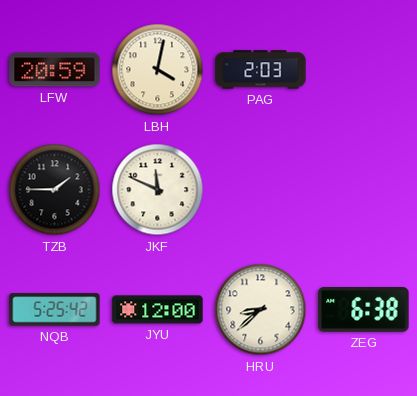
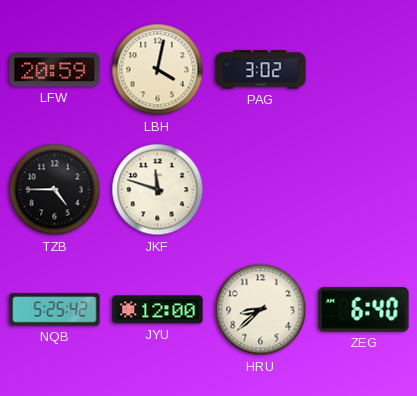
PAG: 2:03 -> 3:02
TZB: 1:45 -> 4:45
JKF: 11:49 -> 11:48
ZEG: 6:38 -> 6:40
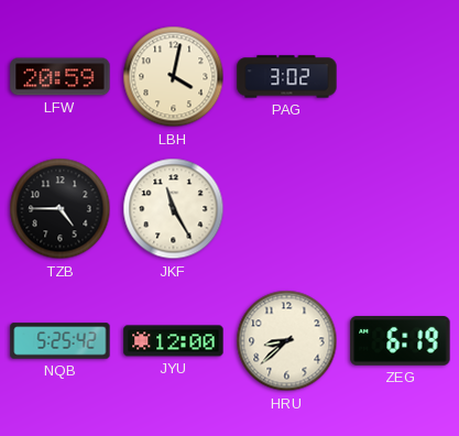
JKF: 11:48 -> 11:25
ZEG: 6:40 -> 6:19
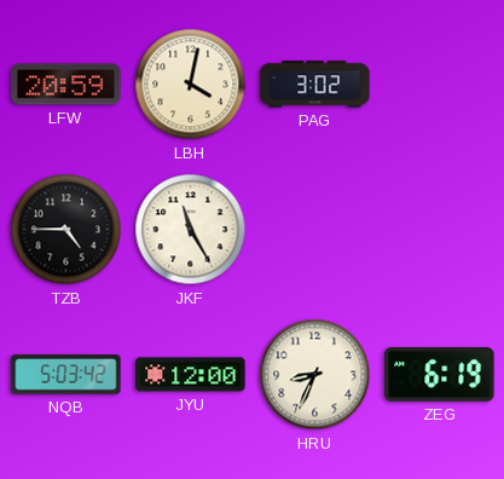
NQB: 5:25 -> 5:03
HRU: 8:38 -> 8:34
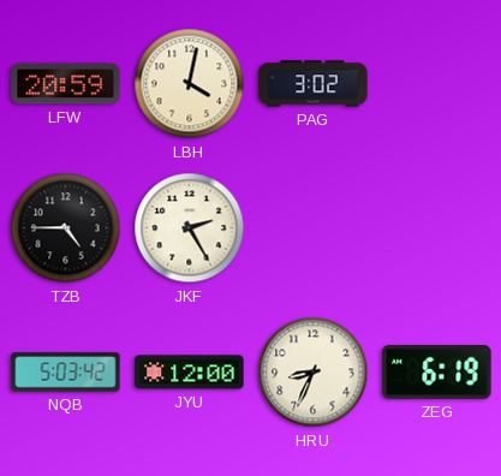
JKF: 11:25 -> 2:25
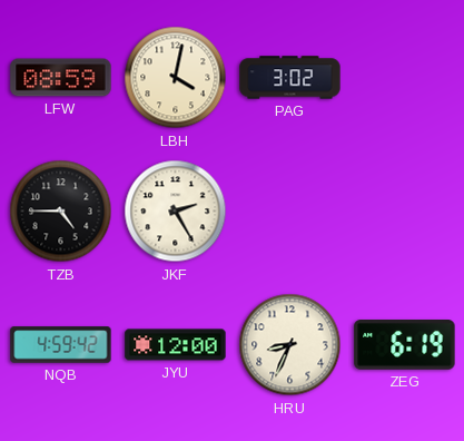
LFW: 20:59 -> 08:59
NQB: 5:03 -> 4:59
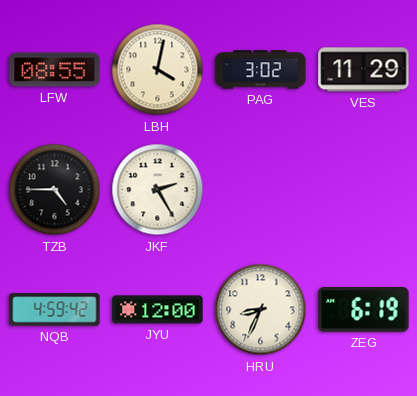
LFW: 08:59 -> 08:55
VES: none -> 11:29
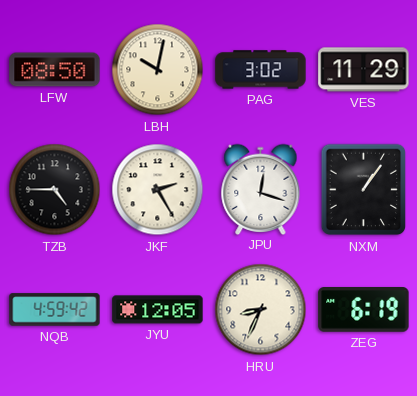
LFW: 08:55 -> 08:50
LBH: 4:02 -> 10:02
JPU: none -> 12:18
NXM: none -> 1:06
JYU: 12:00 -> 12:05
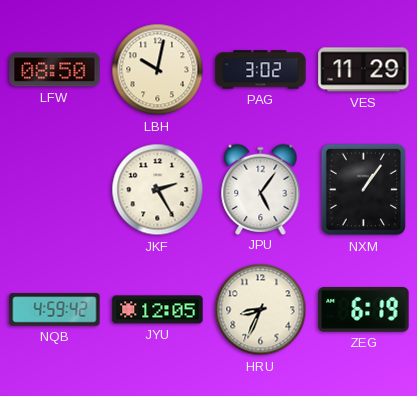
TZB: 4:45 -> none
JPU: 12:18 -> 5:06
